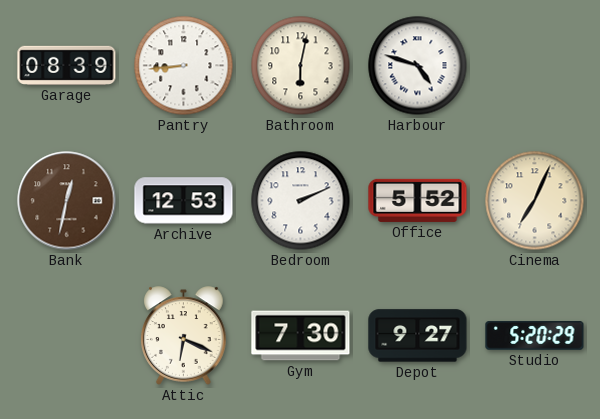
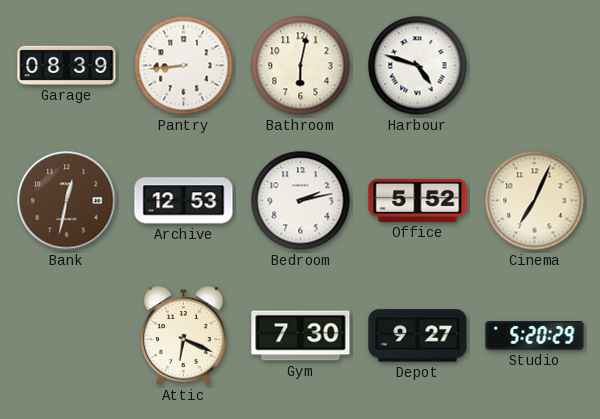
Bedroom: 2:11 -> 2:13
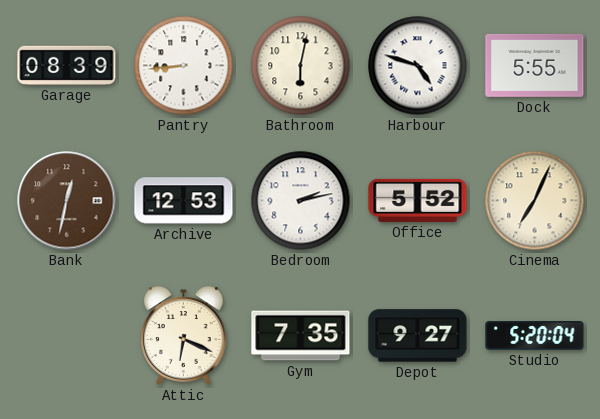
Dock: none -> 5:55
Gym: 7:30 -> 7:35
Studio: 5:20:29 -> 5:20:04
